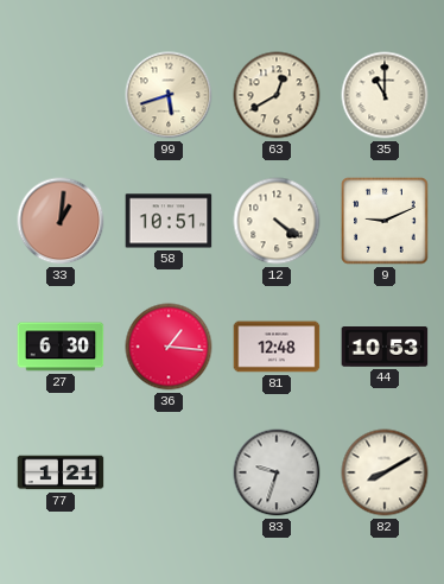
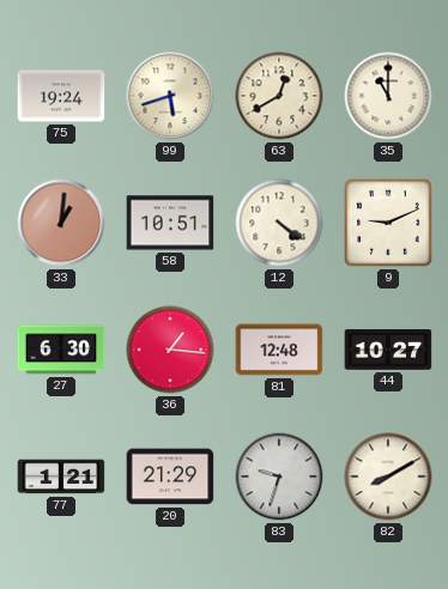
75: none -> 19:24
44: 10:53 -> 10:27
20: none -> 21:29
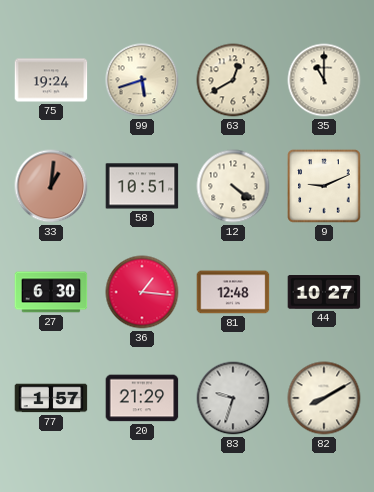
77: 1:21 -> 1:57
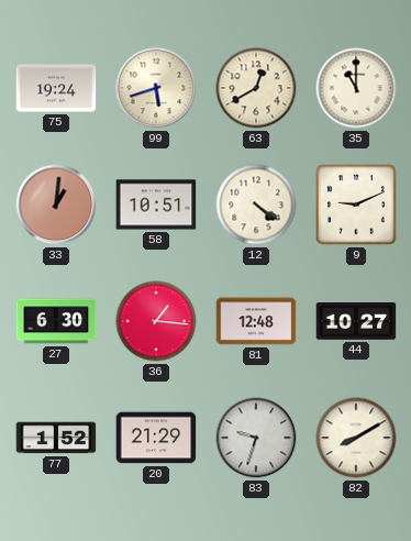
77: 1:57 -> 1:52
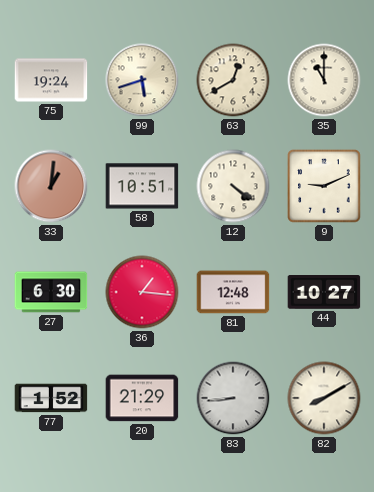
83: 9:33 -> 8:44
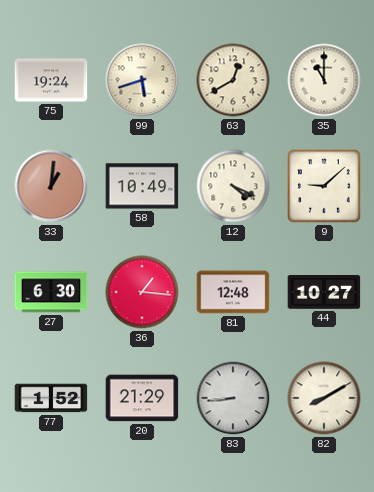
58: 10:51 -> 10:49
12: 4:21 -> 4:19
9: 9:11 -> 9:08
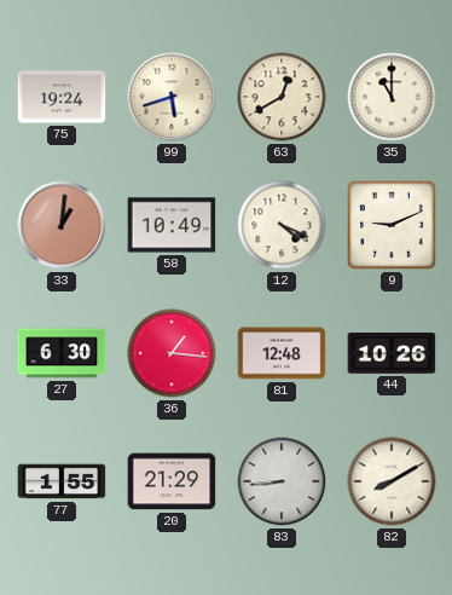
9: 9:08 -> 9:11
44: 10:27 -> 10:26
77: 1:52 -> 1:55
